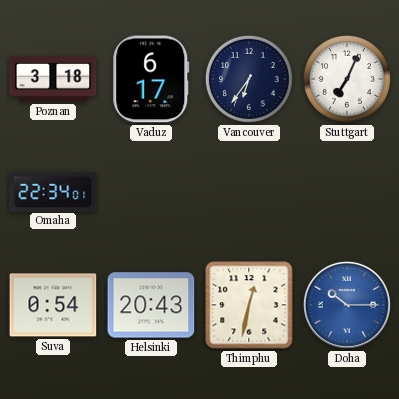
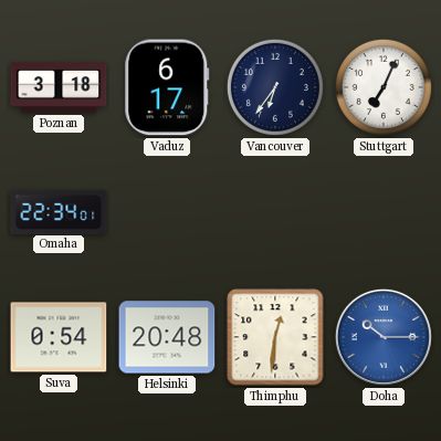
Helsinki: 20:43 -> 20:48
Thimphu: 12:32 -> 12:31
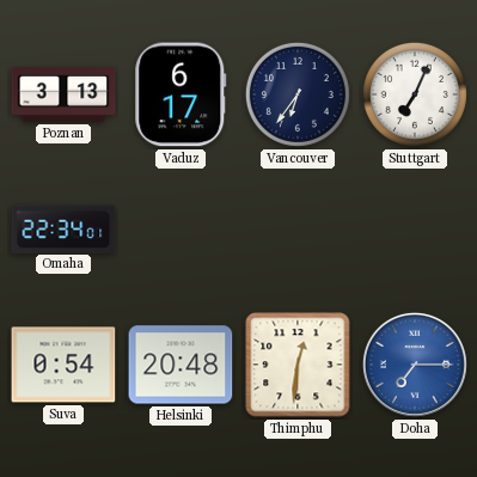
Poznan: 3:18 -> 3:13
Doha: 10:15 -> 7:15
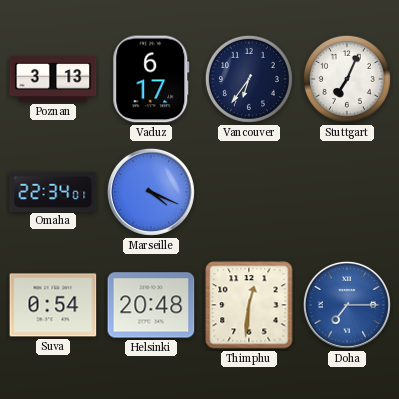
Marseille: none -> 4:19
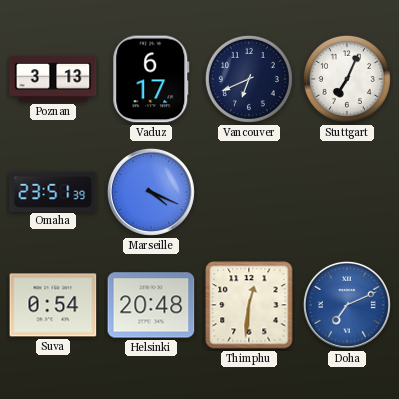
Vancouver: 6:36 -> 6:41
Omaha: 22:34 -> 23:51
Doha: 7:15 -> 7:11
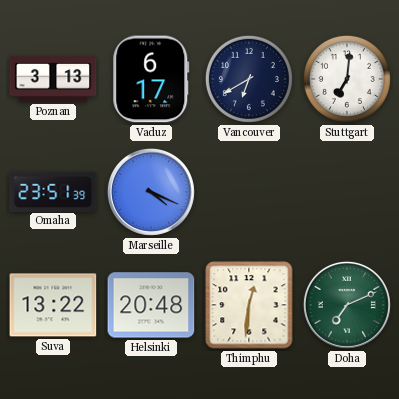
Vancouver: 6:41 -> 6:40
Stuttgart: 7:04 -> 7:01
Suva: 0:54 -> 13:22
Doha dial: blue -> green
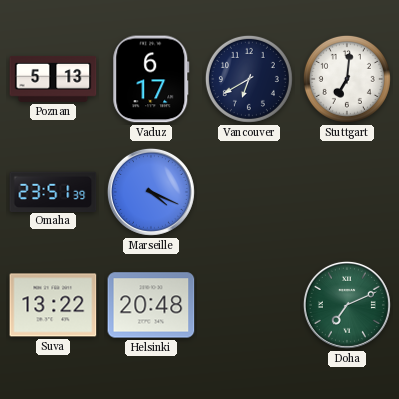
Poznan: 3:13 -> 5:13
Thimphu: 12:31 -> none
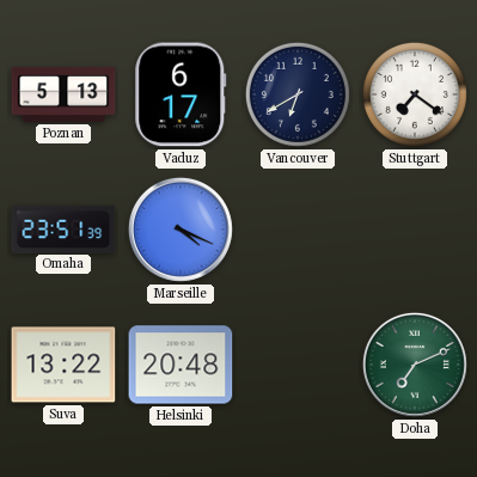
Stuttgart: 7:01 -> 7:21
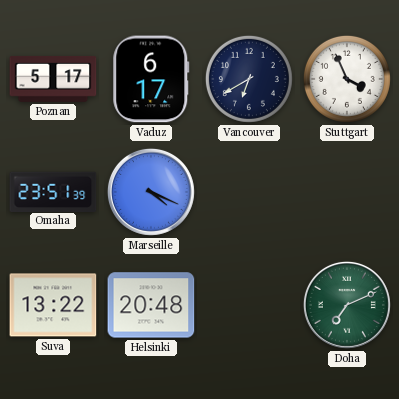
Poznan: 5:13 -> 5:17
Stuttgart: 7:21 -> 3:56
